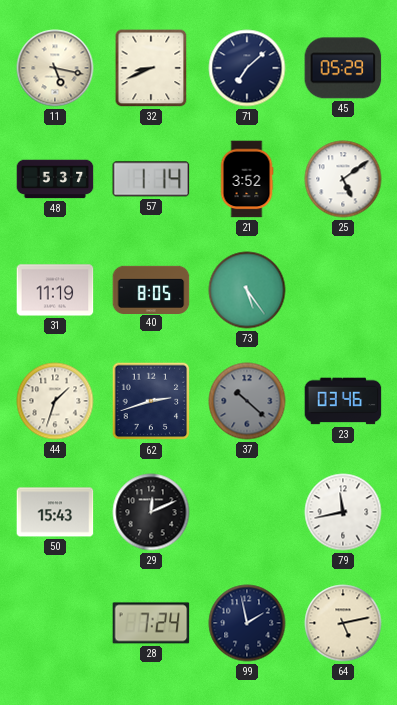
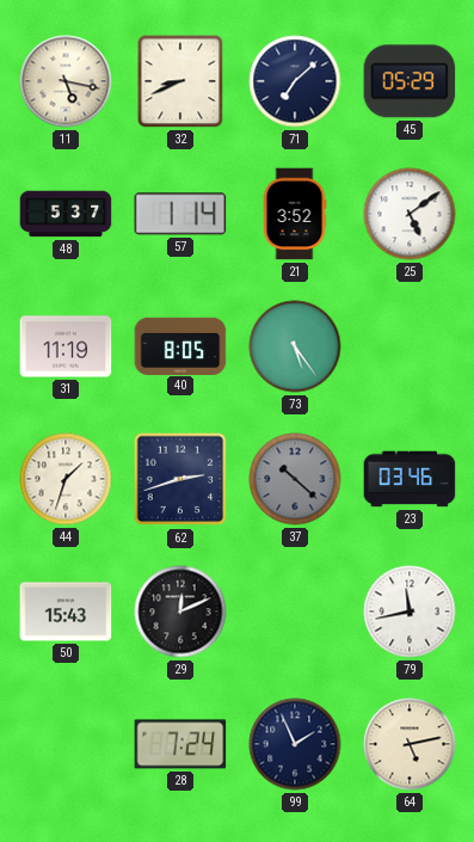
99: 1:58 -> 1:56
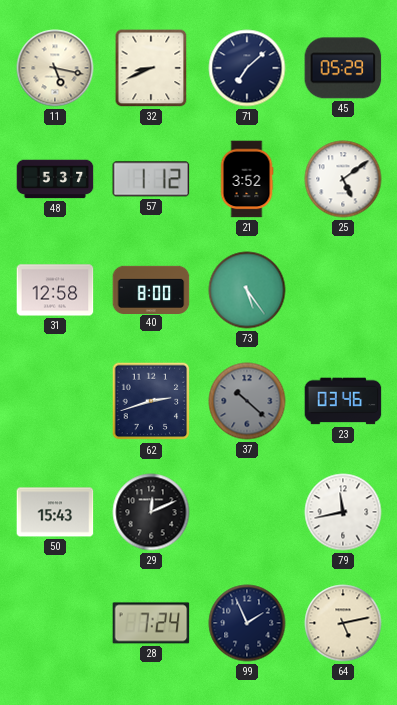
57: 1:14 -> 1:12
31: 11:19 -> 12:58
40: 8:05 -> 8:00
44: 1:33 -> none
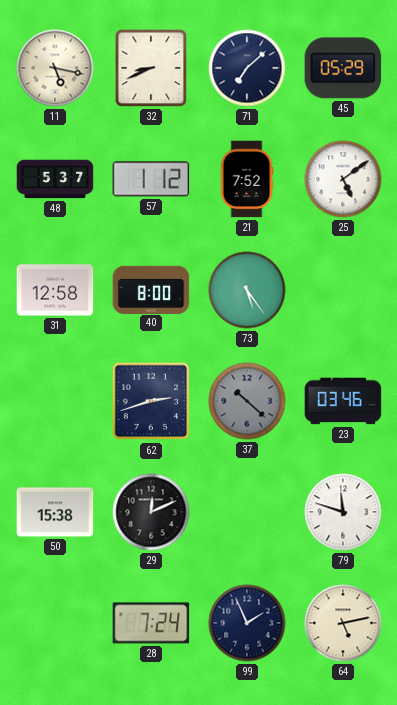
21: 3:52 -> 7:52
50: 15:43 -> 15:38
79: 11:43 -> 11:48
